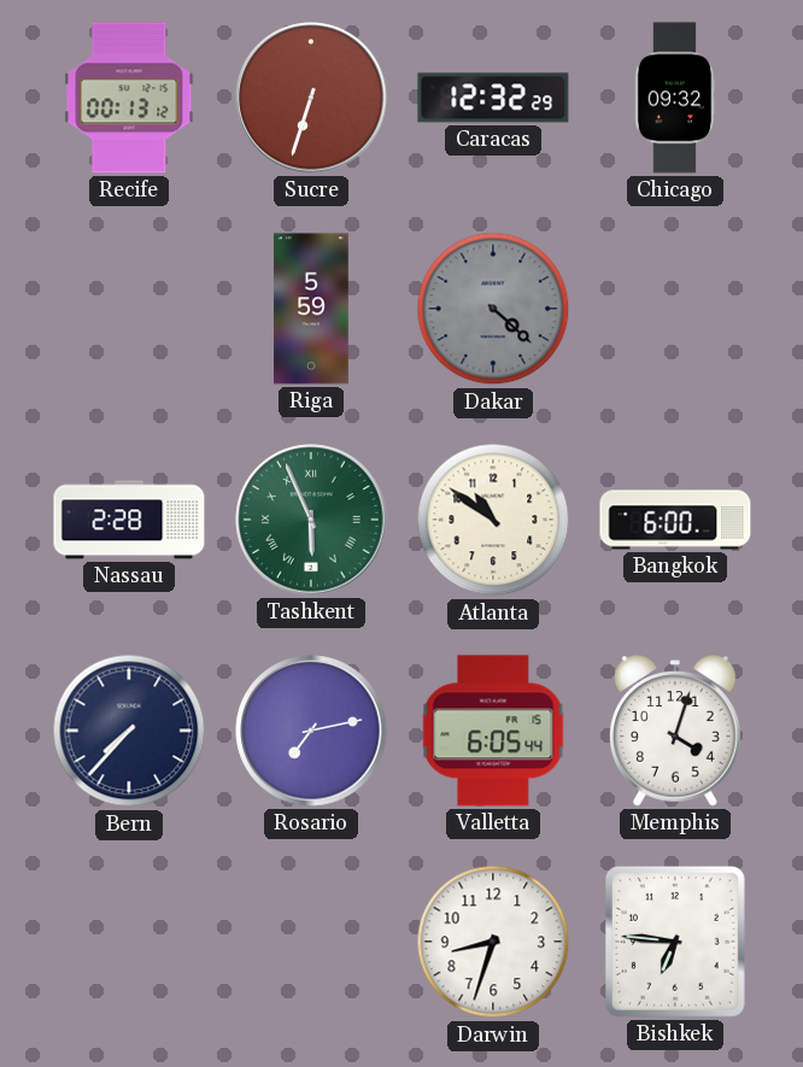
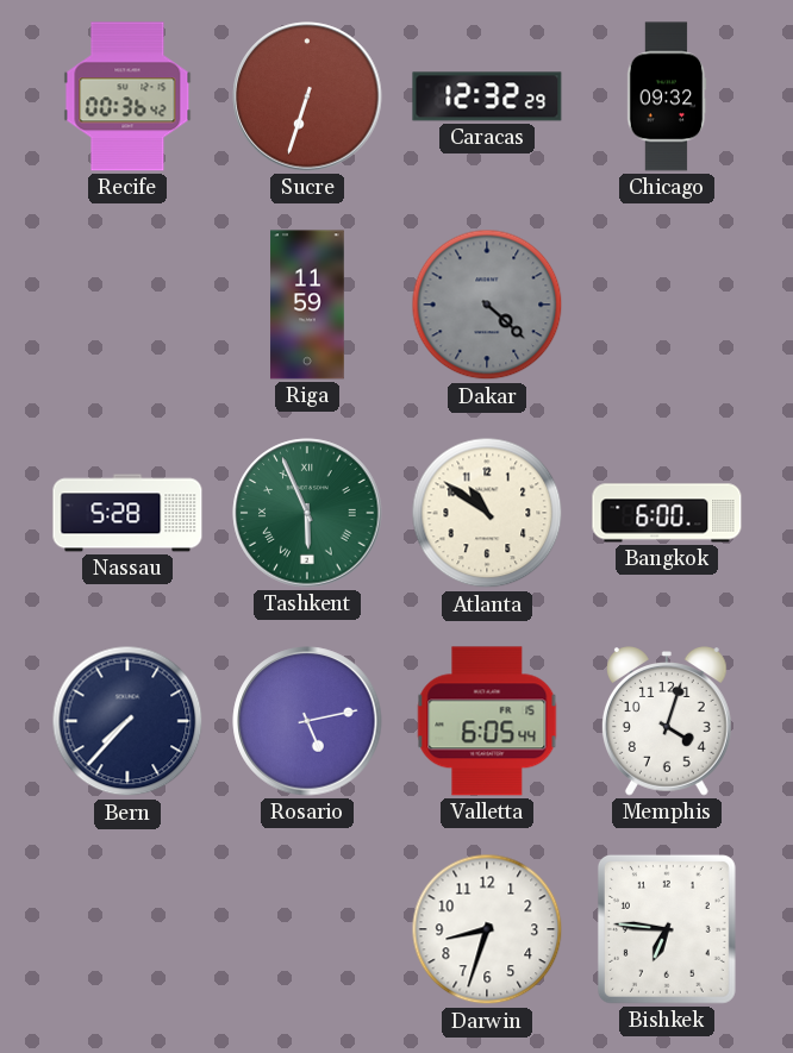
Recife: 00:13 -> 00:36
Riga: 5:59 -> 11:59
Nassau: 2:28 -> 5:28
Rosario: 7:13 -> 5:13
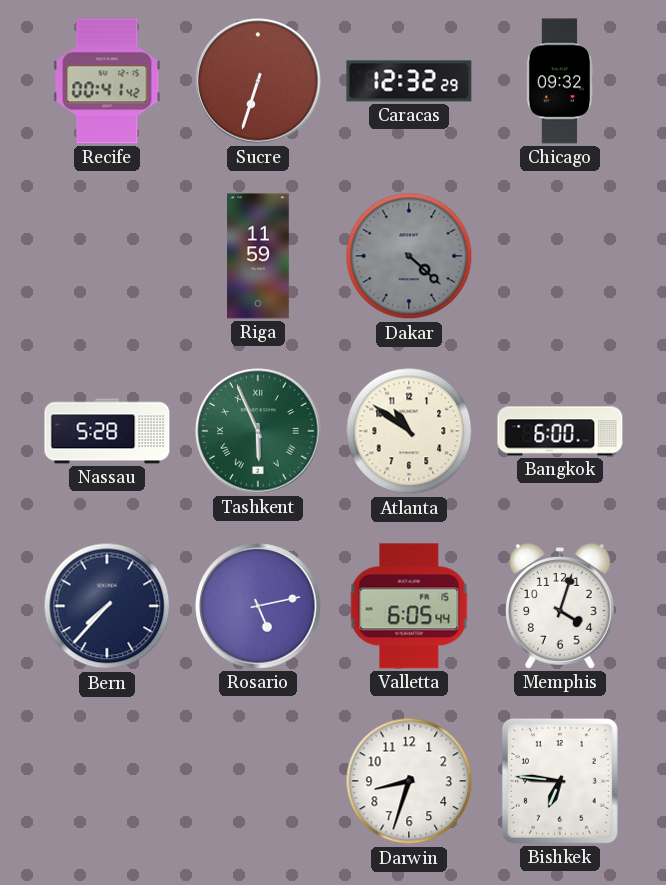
Recife: 00:36 -> 00:41
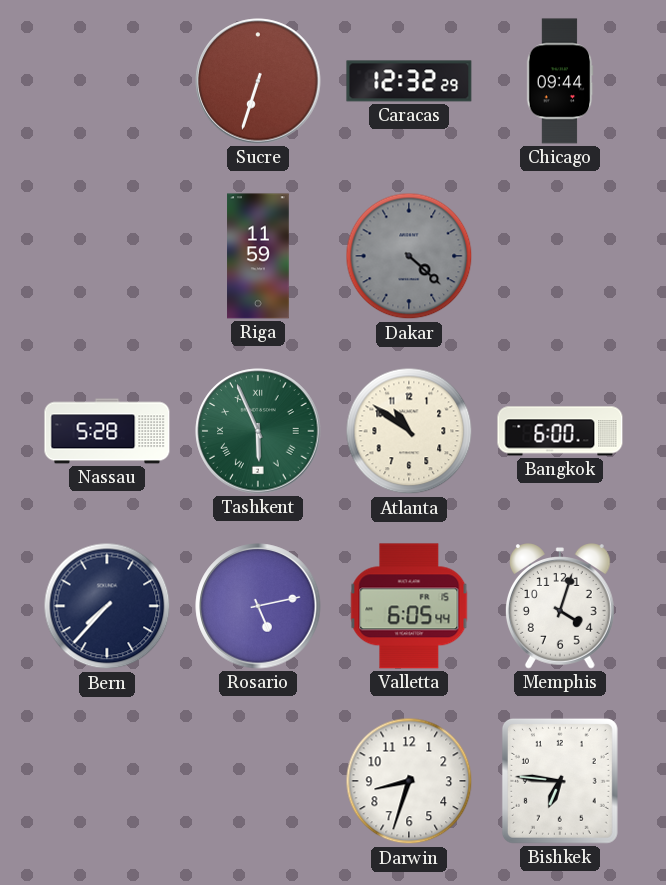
Recife: 00:41 -> none
Chicago: 09:32 -> 09:44
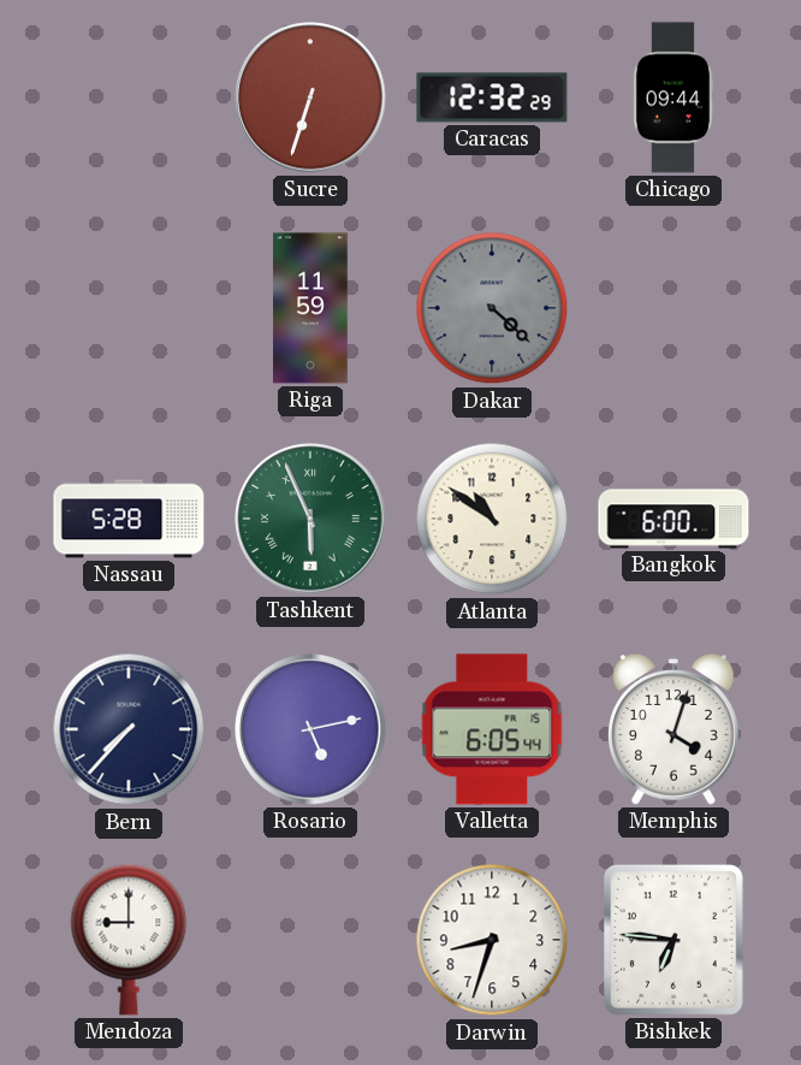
Mendoza: none -> 9:00
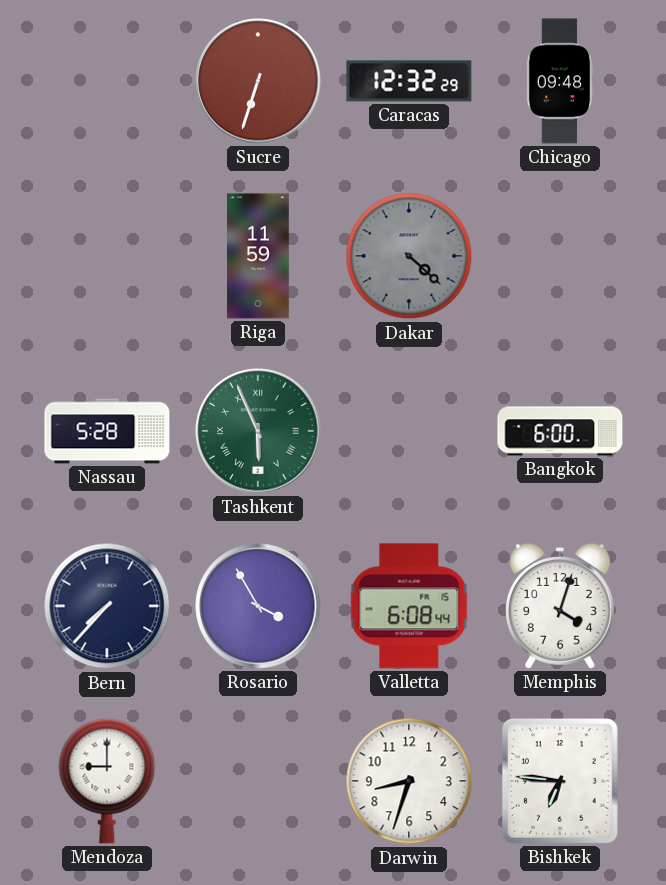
Chicago: 09:44 -> 09:48
Atlanta: 10:51 -> none
Rosario: 5:13 -> 3:55
Valletta: 6:05 -> 6:08
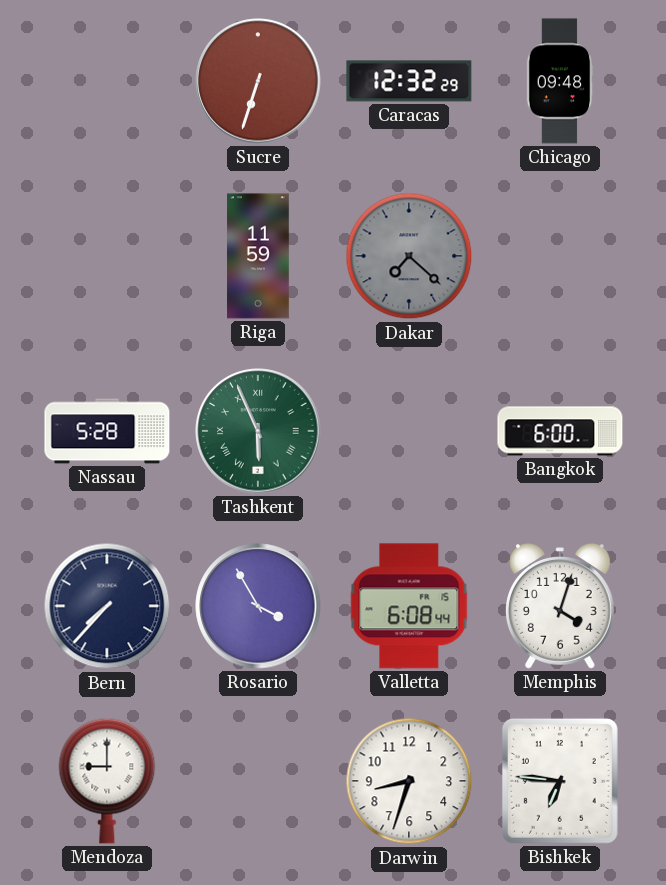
Dakar: 4:22 -> 7:22
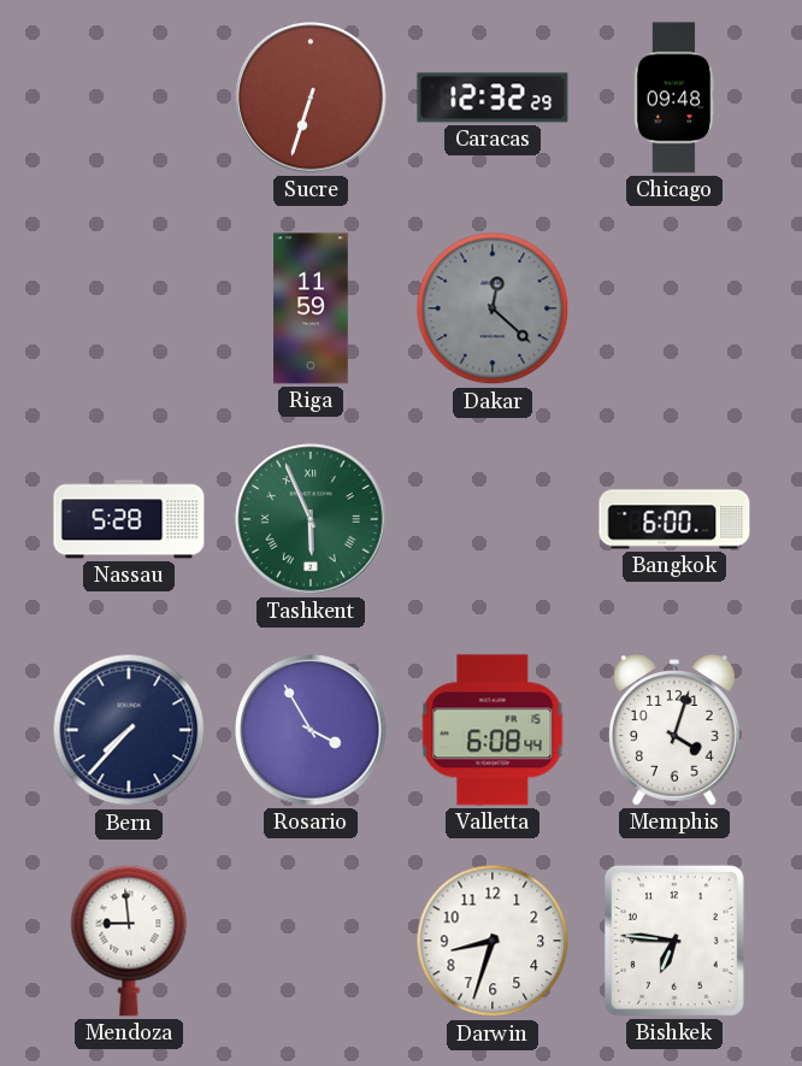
Dakar: 7:22 -> 12:22
Mendoza: 9:00 -> 8:59
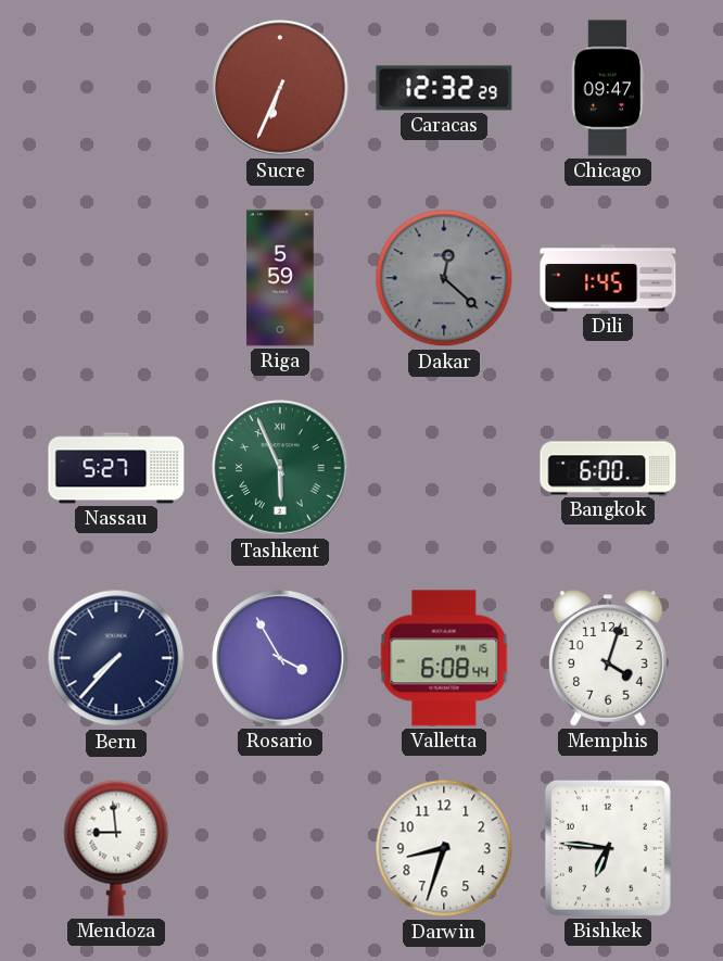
Sucre: 6:33 -> 6:34
Chicago: 09:48 -> 09:47
Riga: 11:59 -> 5:59
Dili: none -> 1:45
Nassau: 5:28 -> 5:27
